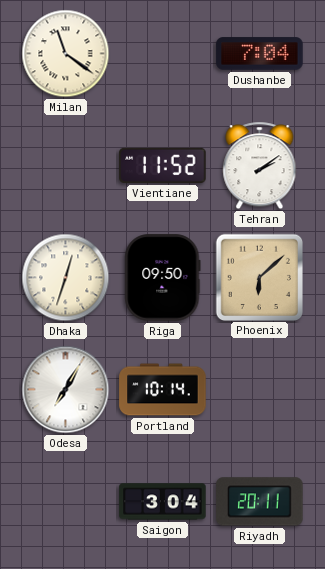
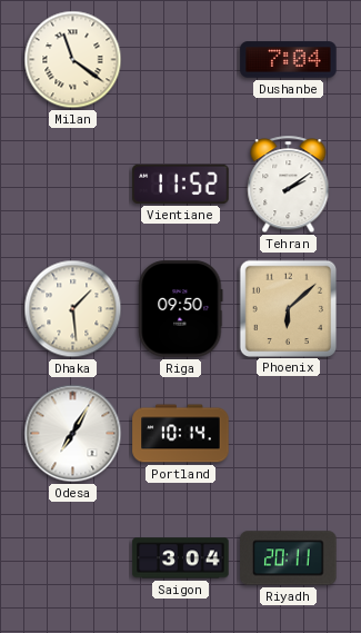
Dhaka: 12:33 -> 1:29
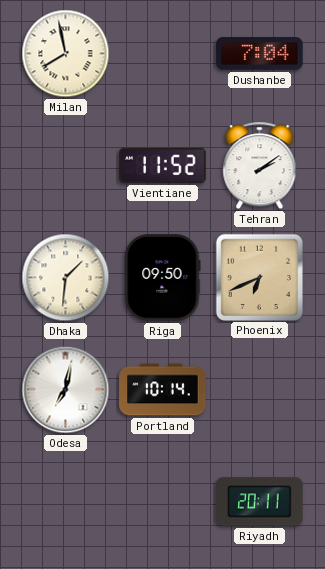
Milan: 11:21 -> 7:58
Dhaka: 1:29 -> 1:31
Phoenix: 6:08 -> 6:41
Odesa: 7:05 -> 7:02
Saigon: 3:04 -> none
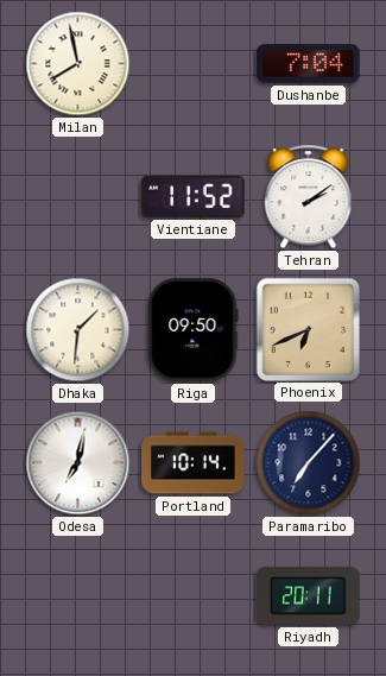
Paramaribo: none -> 7:07
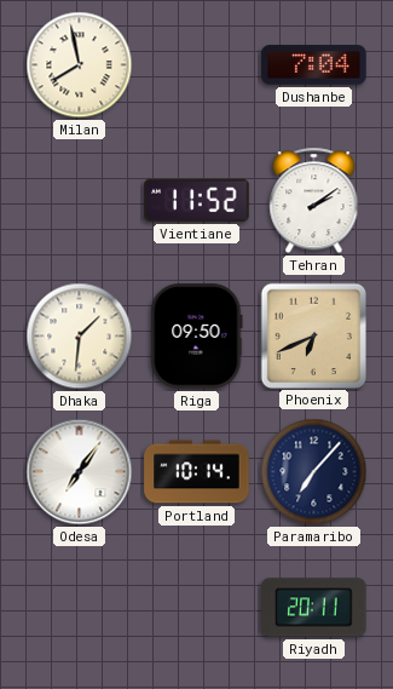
Odesa: 7:02 -> 7:06
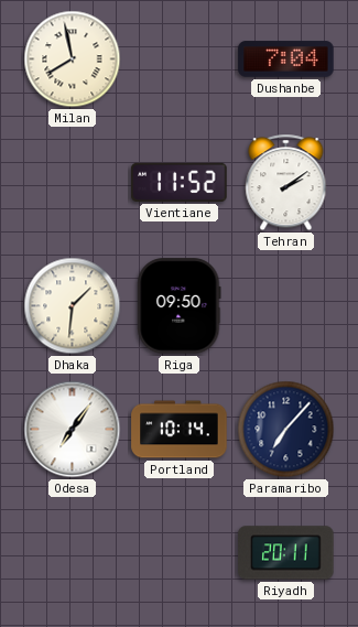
Phoenix: 6:41 -> none
